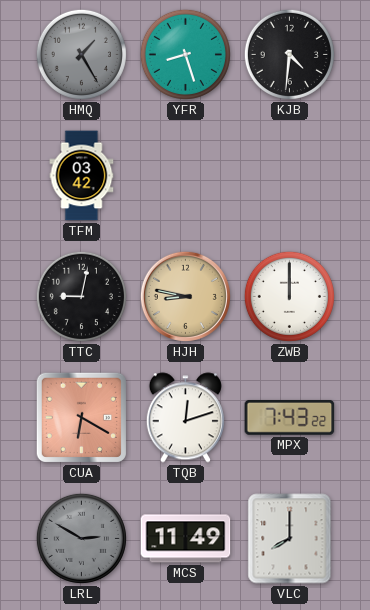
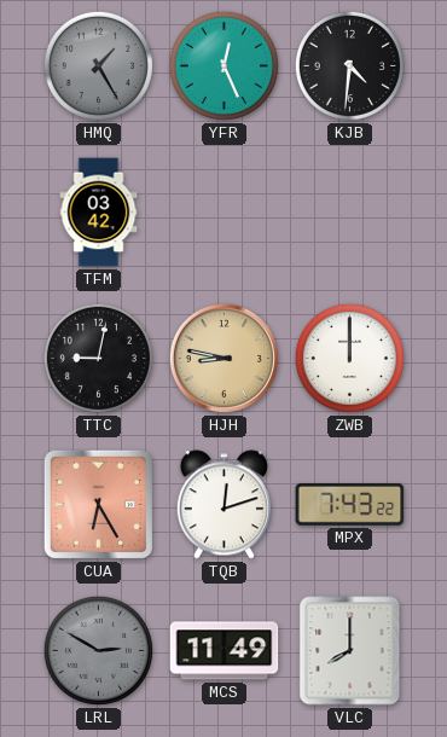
YFR: 8:27 -> 12:26
CUA: 6:20 -> 6:25
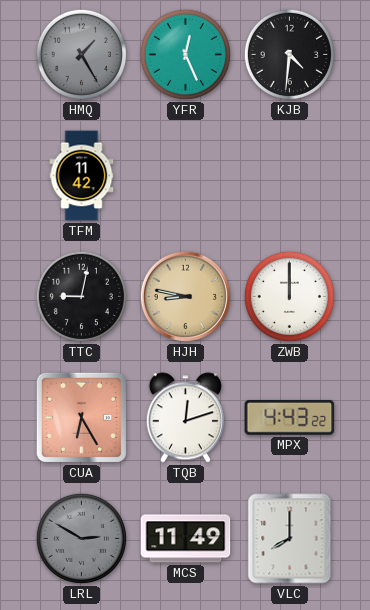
TFM: 03:42 -> 11:42
MPX: 7:43 -> 4:43
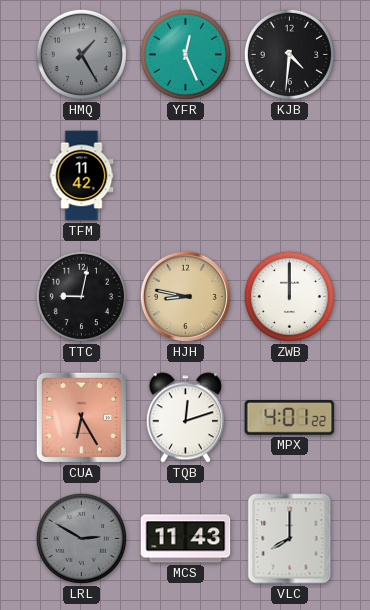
MPX: 4:43 -> 4:01
MCS: 11:49 -> 11:43
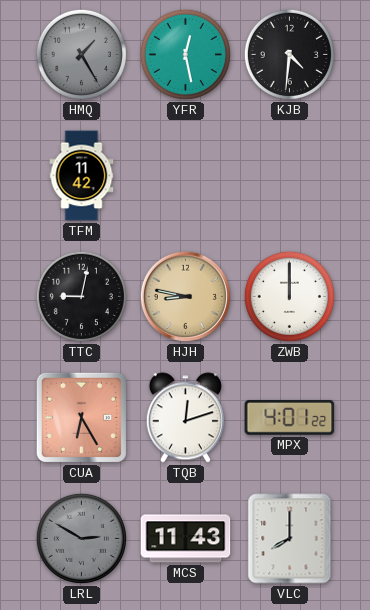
YFR: 12:26 -> 12:28
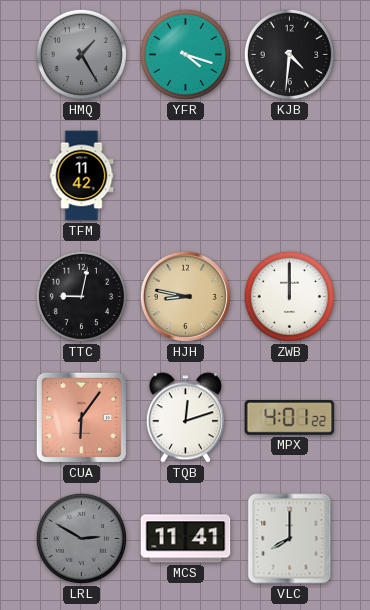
YFR: 12:28 -> 4:18
CUA: 6:25 -> 6:06
MCS: 11:43 -> 11:41
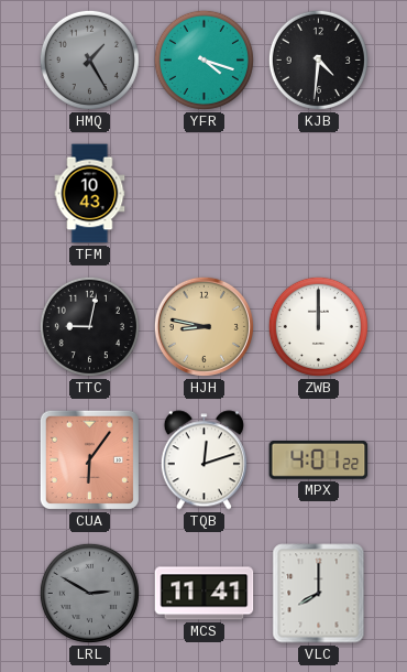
TFM: 11:42 -> 10:43
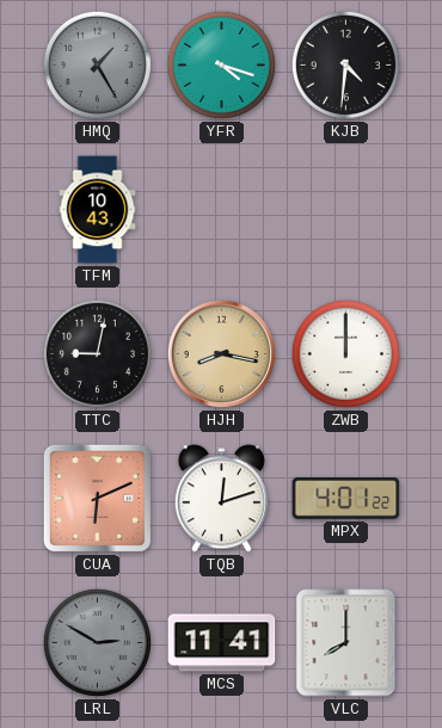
HJH: 8:47 -> 8:17
CUA: 6:06 -> 6:11
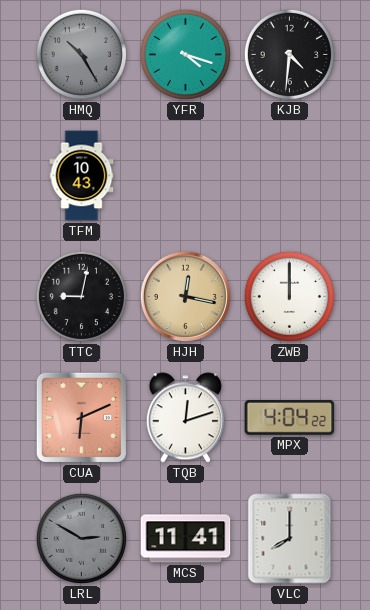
HMQ: 1:25 -> 10:25
HJH: 8:17 -> 12:17
MPX: 4:01 -> 4:04
